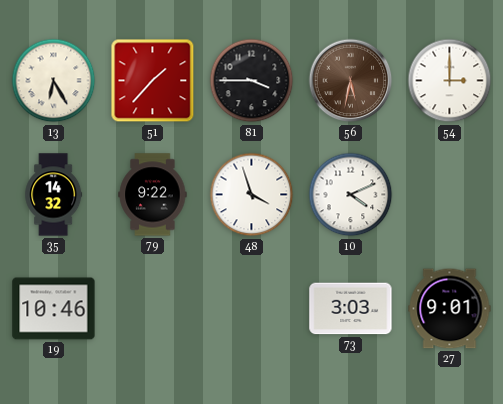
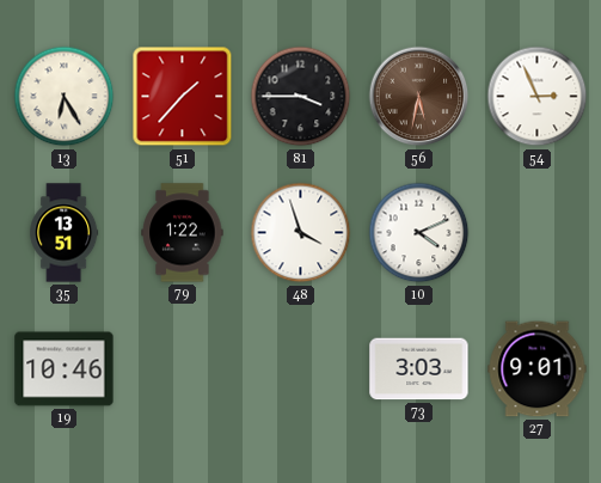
54: 3:00 -> 2:56
35: 14:32 -> 13:51
79: 9:22 -> 1:22
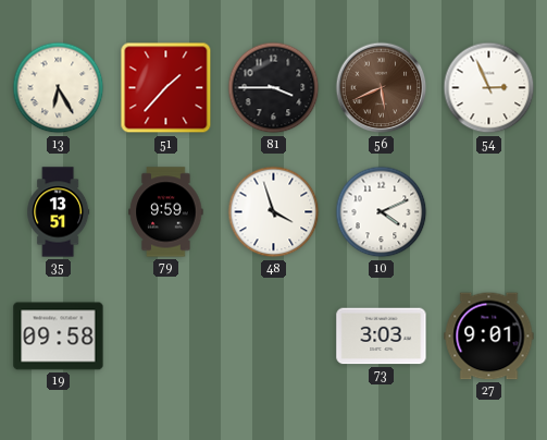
56: 5:32 -> 5:41
79: 1:22 -> 9:59
19: 10:46 -> 09:58
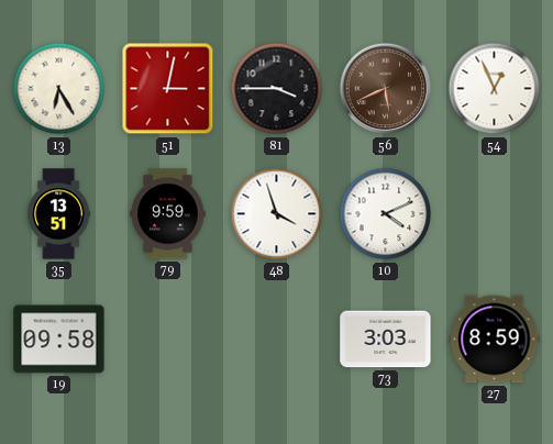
51: 1:37 -> 3:02
54: 2:56 -> 12:56
27: 9:01 -> 8:59
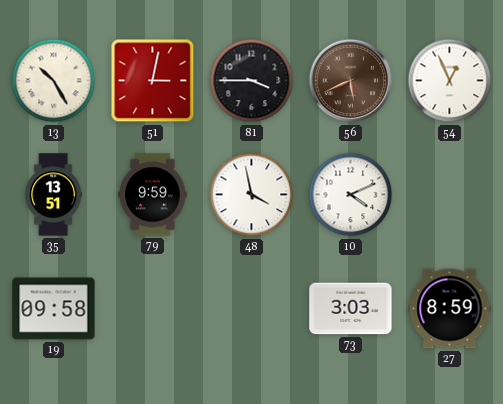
13: 6:25 -> 10:25
48: 3:57 -> 3:58
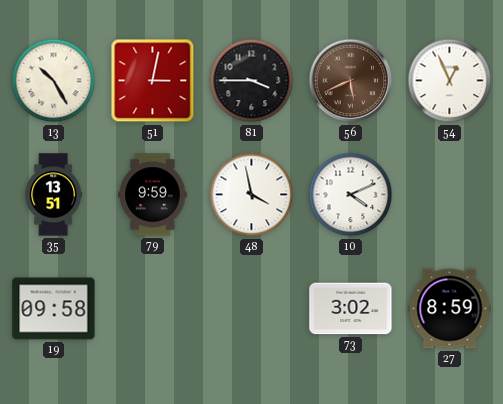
73: 3:03 -> 3:02
